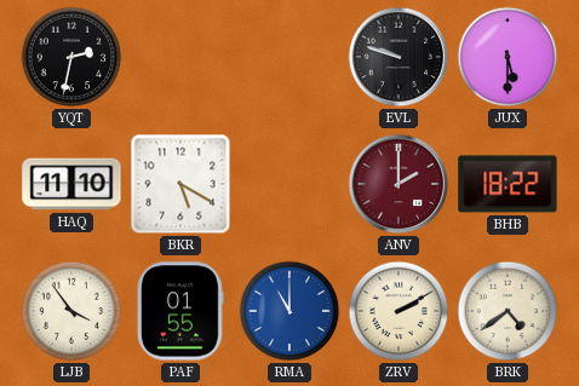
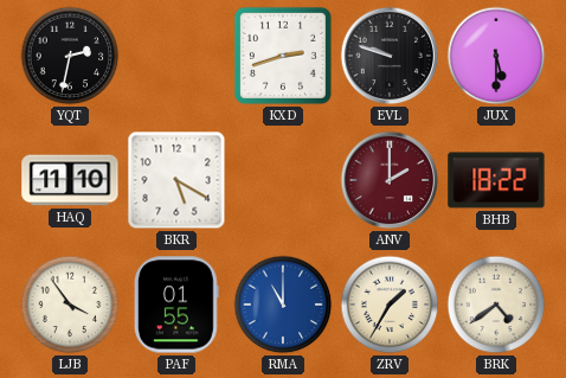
KXD: none -> 2:42
ZRV: 2:10 -> 1:35
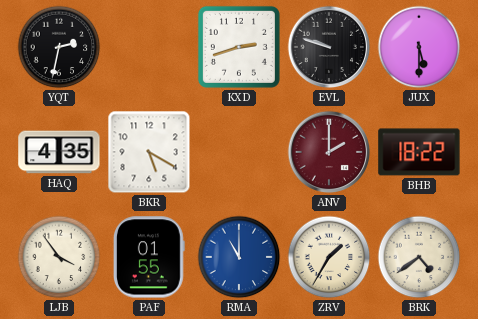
HAQ: 11:10 -> 4:35
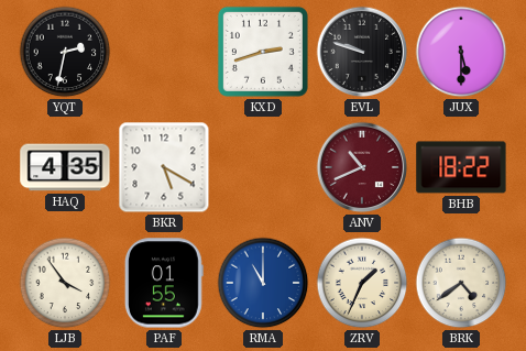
ANV: 2:00 -> 10:41
ZRV: 1:35 -> 1:34
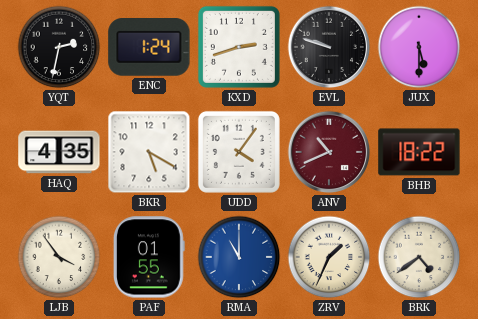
ENC: none -> 1:24
UDD: none -> 4:06
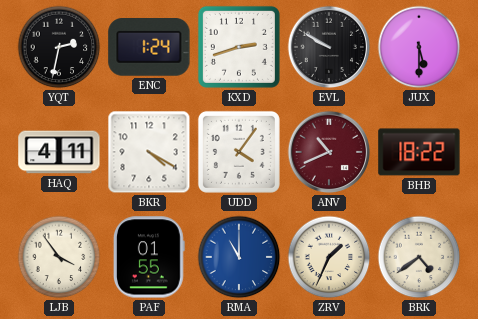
EVL: 9:48 -> 9:50
HAQ: 4:35 -> 4:11
BKR: 5:20 -> 4:20
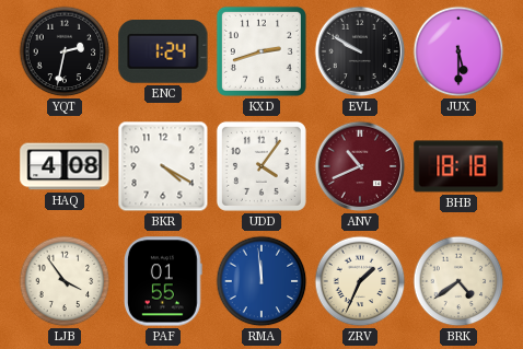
HAQ: 4:11 -> 4:08
BHB: 18:22 -> 18:18
RMA: 11:00 -> 11:59
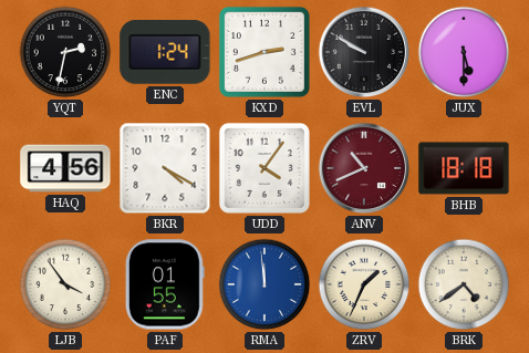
HAQ: 4:08 -> 4:56
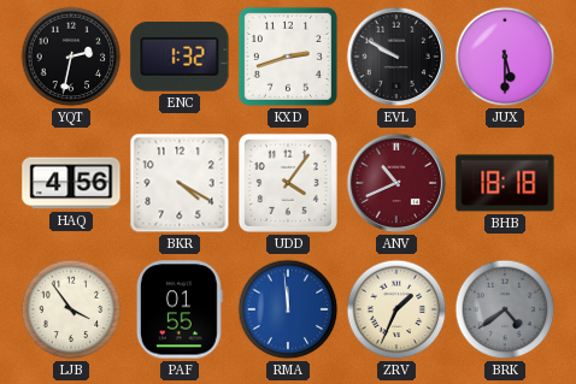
ENC: 1:24 -> 1:32
BRK dial: cream -> grey
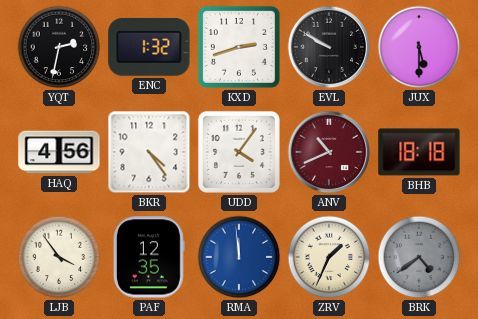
BKR: 4:20 -> 4:24
PAF: 01:55 -> 12:35
